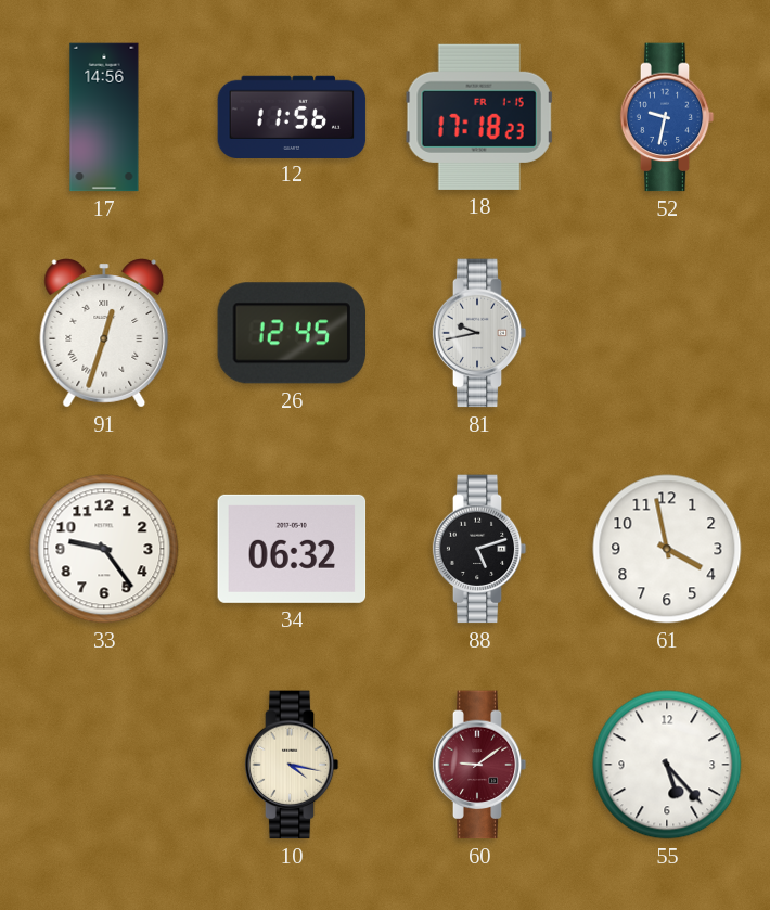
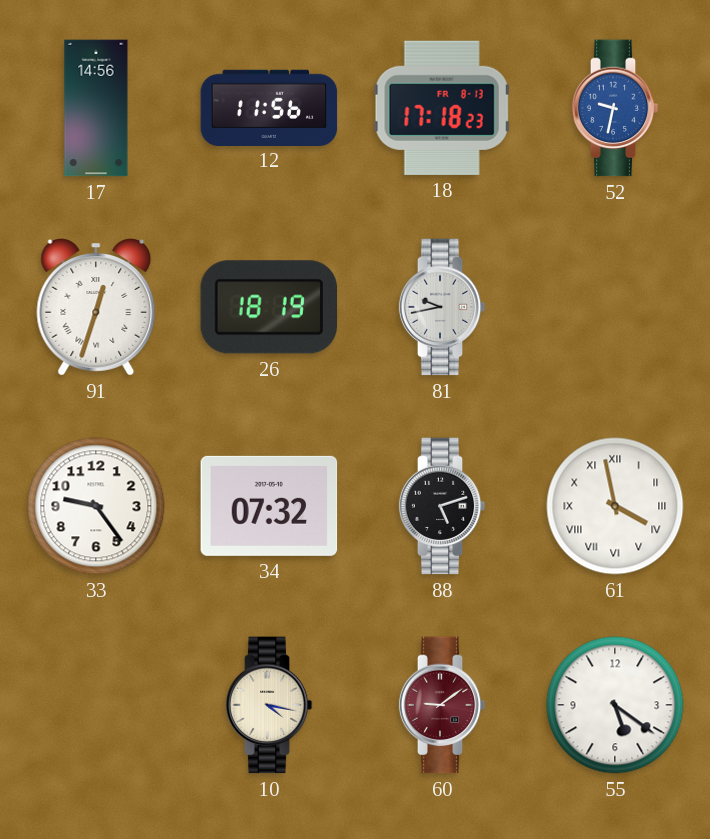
18 date: FR 1-15 -> FR 8-13
26: 12:45 -> 18:19
34: 06:32 -> 07:32
61 numerals: Arabic -> Roman
55: 5:23 -> 5:21
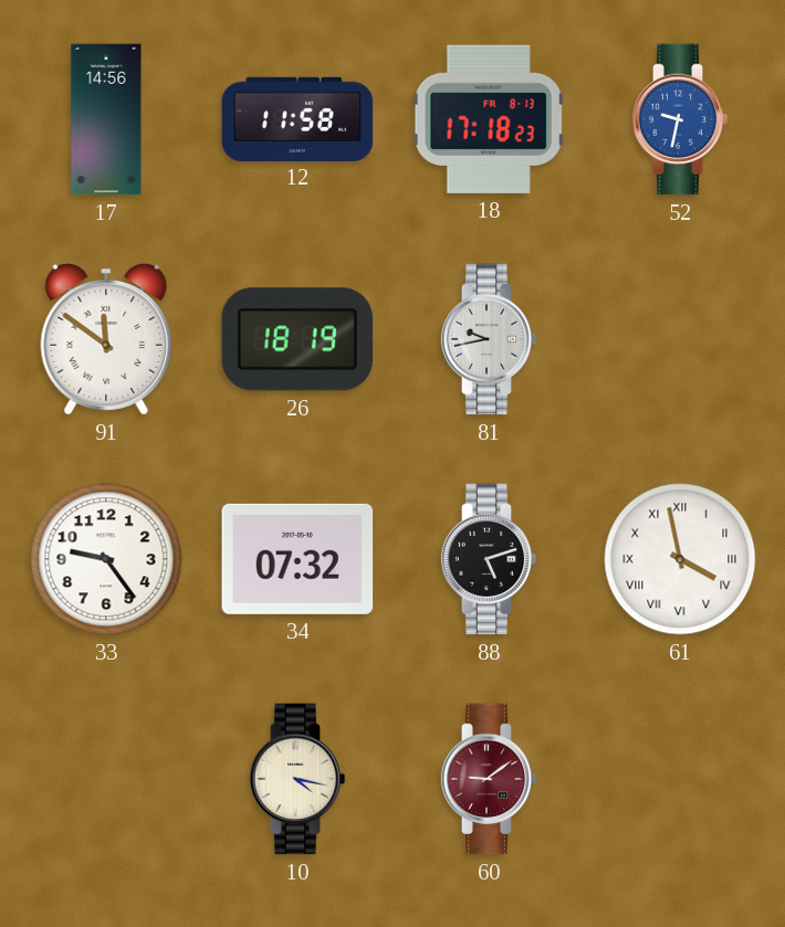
12: 11:56 -> 11:58
91: 12:33 -> 11:51
55: 5:21 -> none
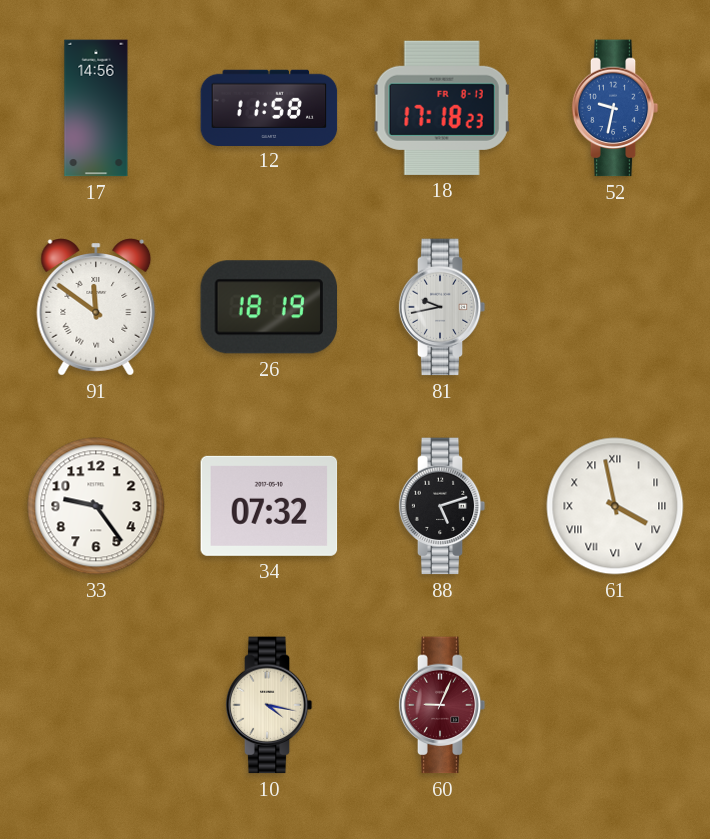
60: 9:09 -> 9:04
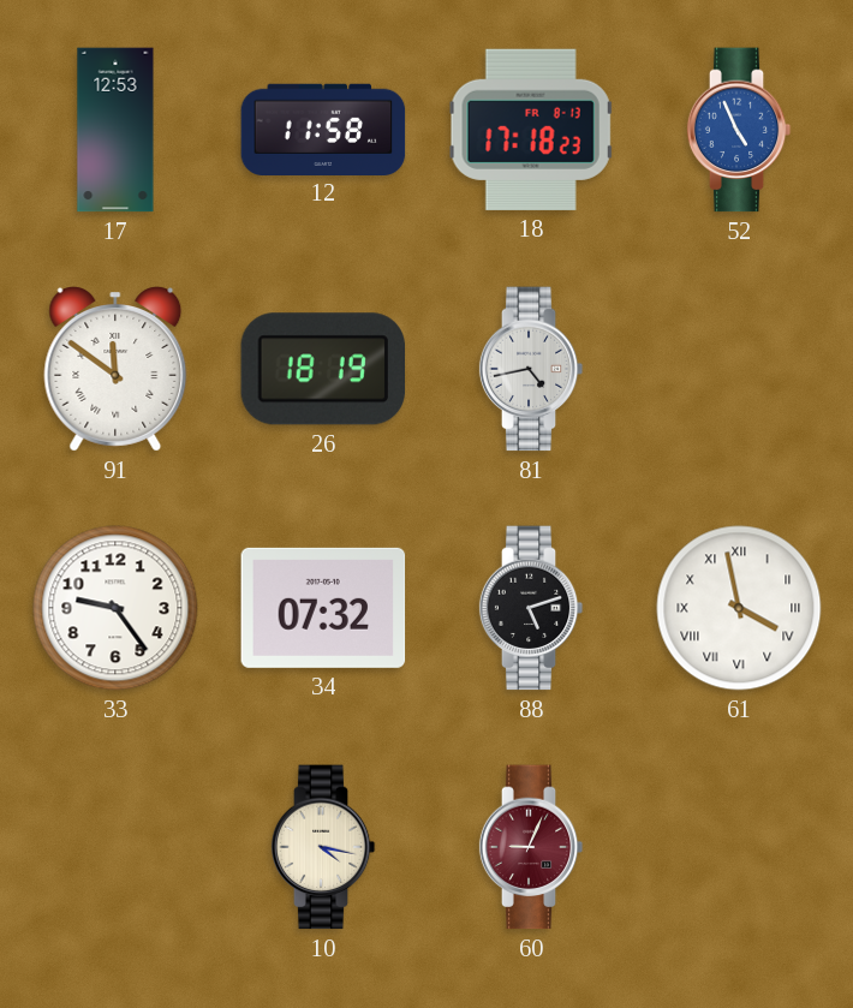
17: 14:56 -> 12:53
52: 9:32 -> 4:56
81: 9:43 -> 4:43
